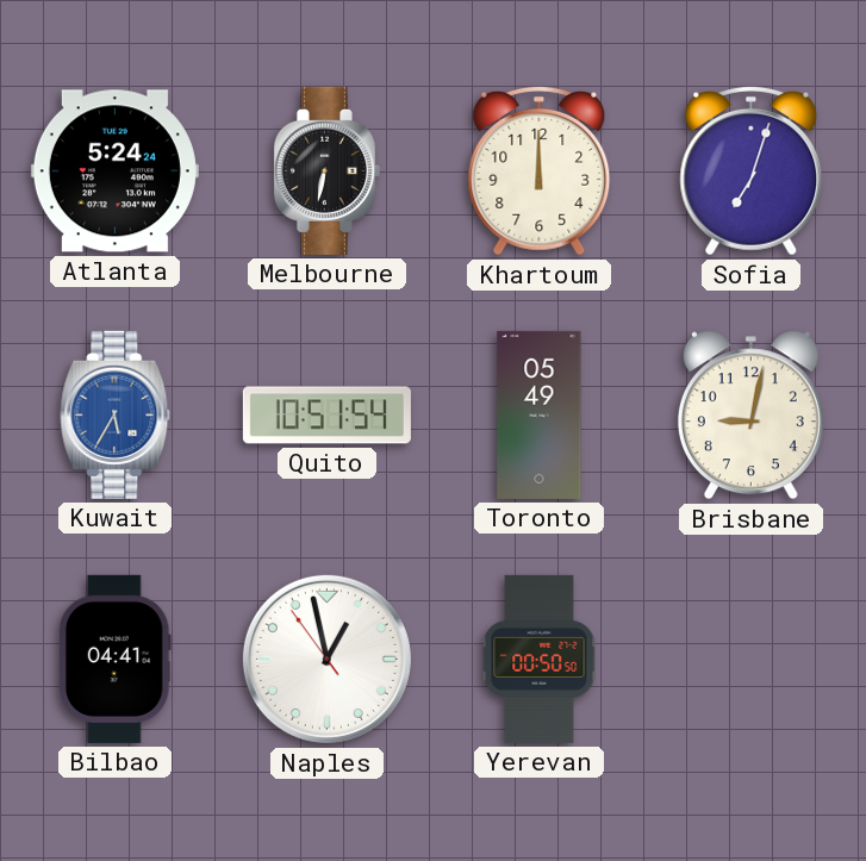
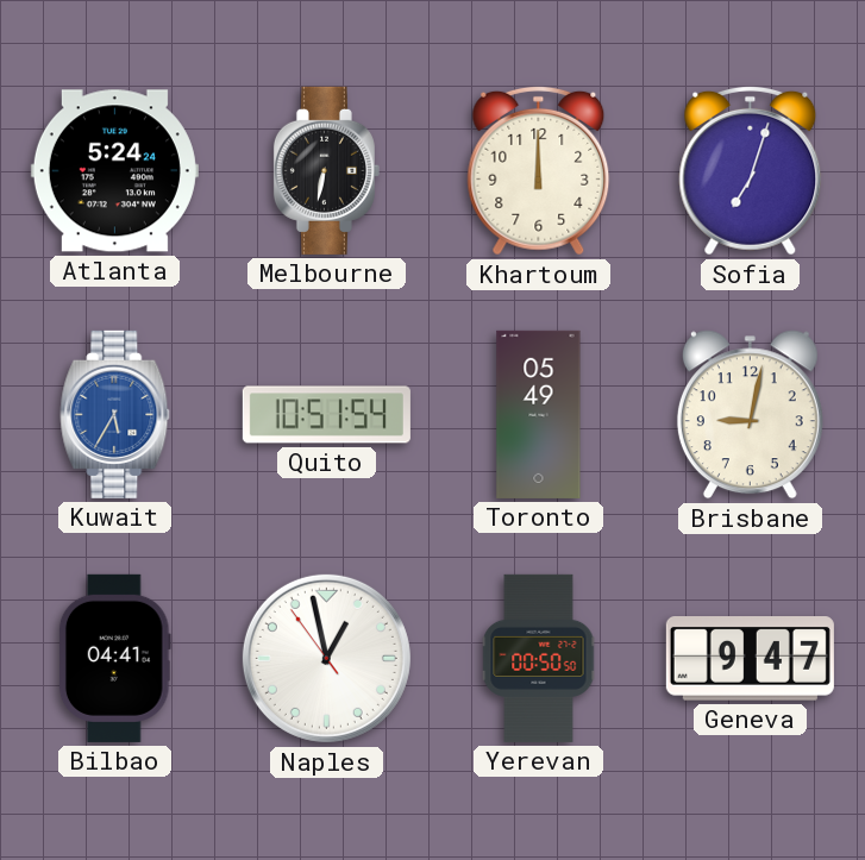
Geneva: none -> 9:47
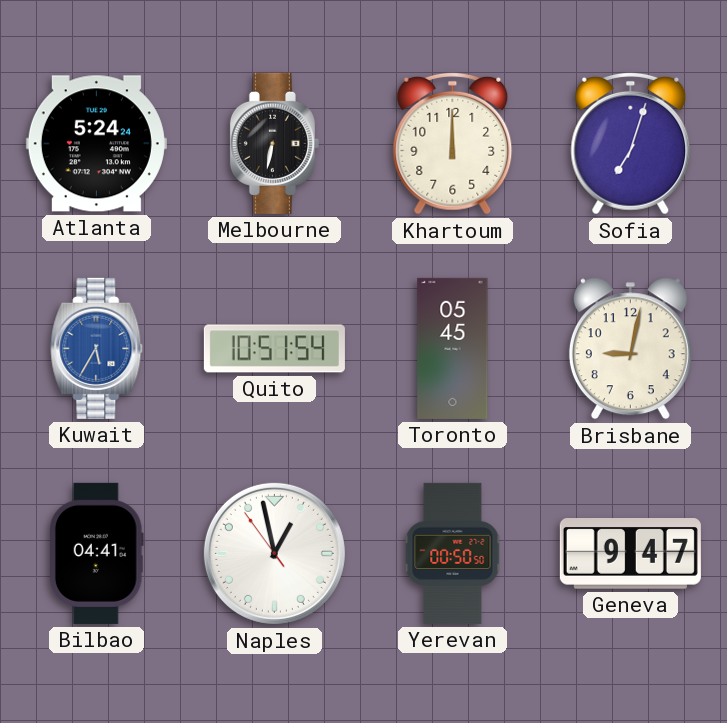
Toronto: 05:49 -> 05:45
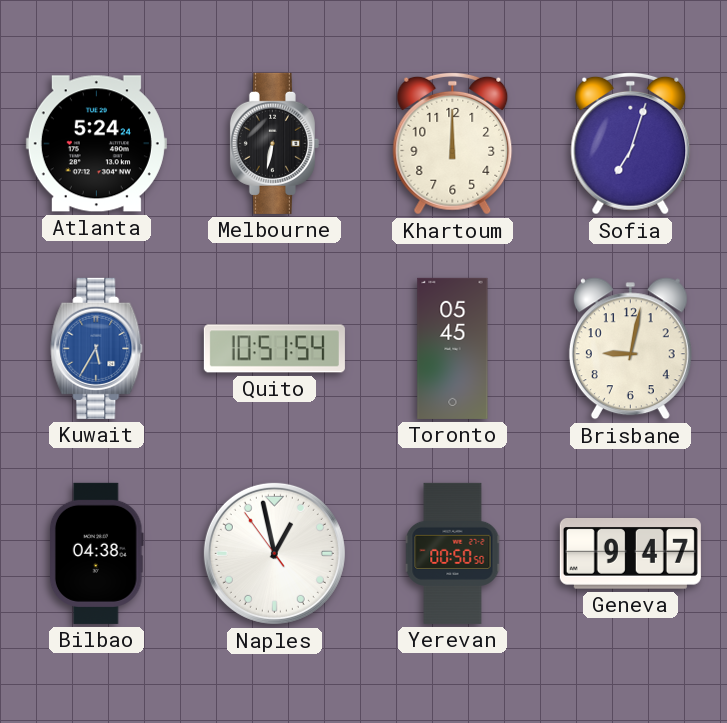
Bilbao: 04:41 -> 04:38
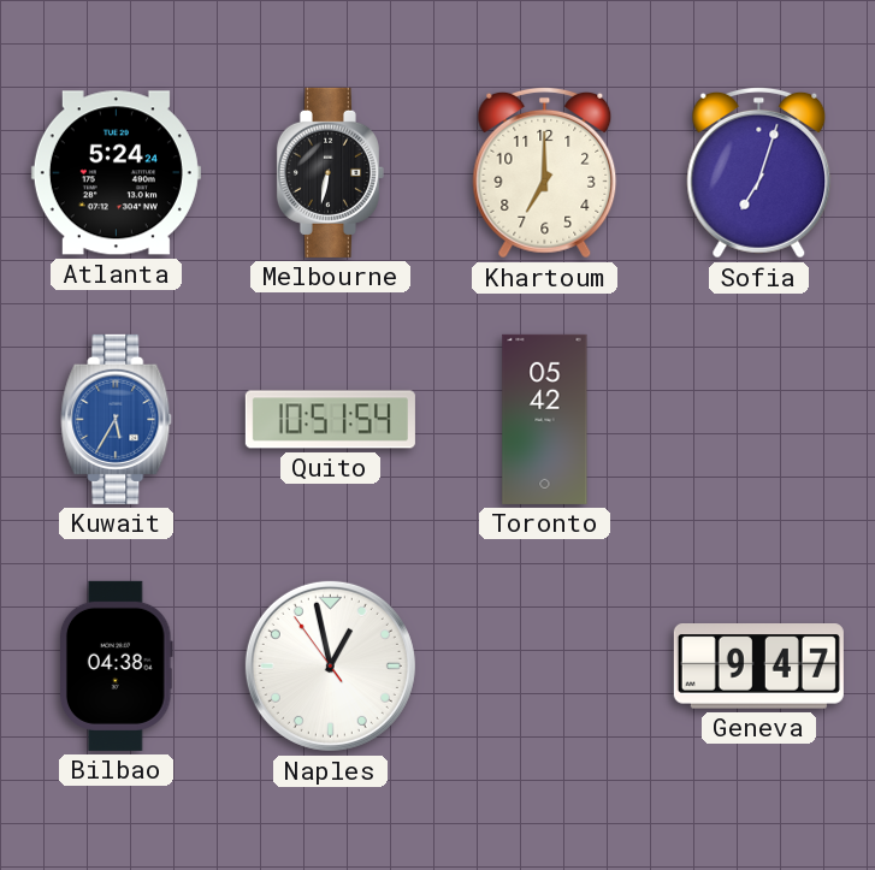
Khartoum: 12:00 -> 7:00
Toronto: 05:45 -> 05:42
Brisbane: 9:02 -> none
Yerevan: 00:50 -> none
